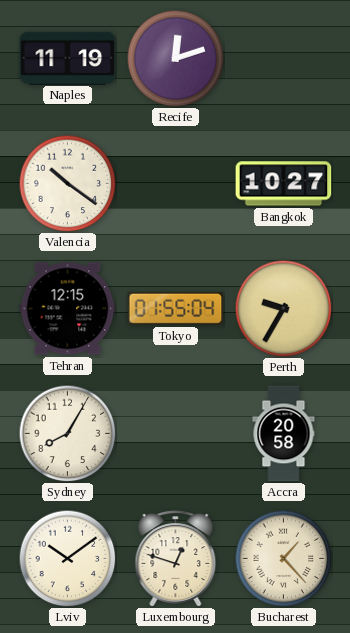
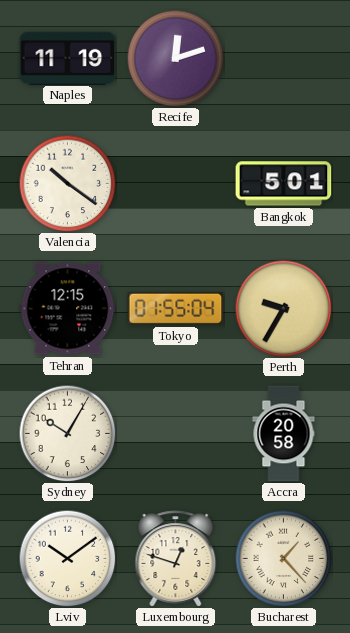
Bangkok: 10:27 -> 5:01
Sydney: 8:05 -> 10:05
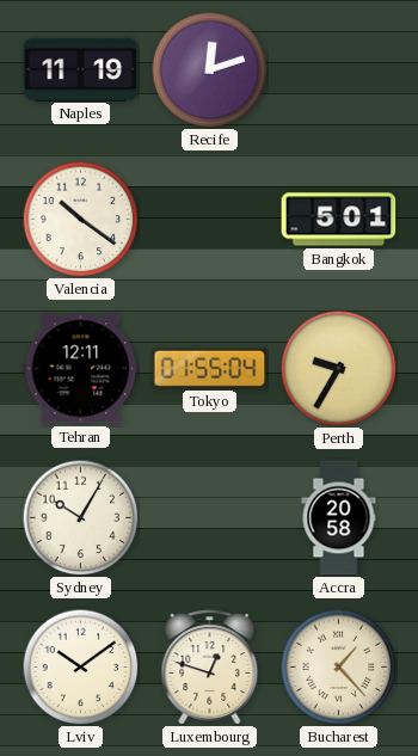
Tehran: 12:15 -> 12:11
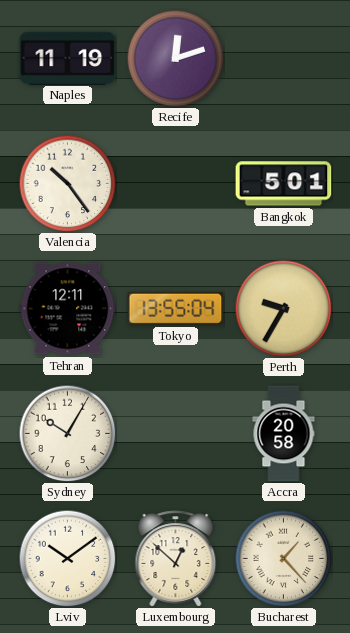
Valencia: 10:21 -> 10:24
Tokyo: 01:55 -> 13:55
Luxembourg: 12:48 -> 12:52
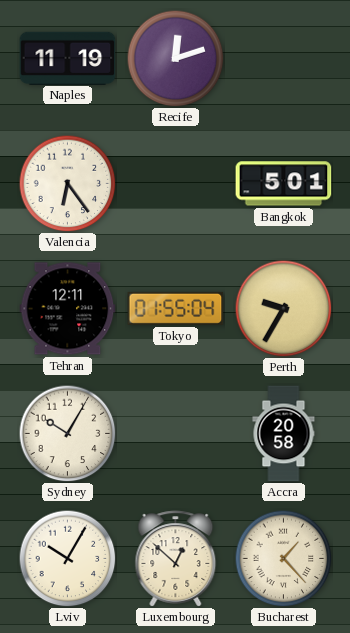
Valencia: 10:24 -> 6:24
Tokyo: 13:55 -> 01:55
Lviv: 10:09 -> 10:05
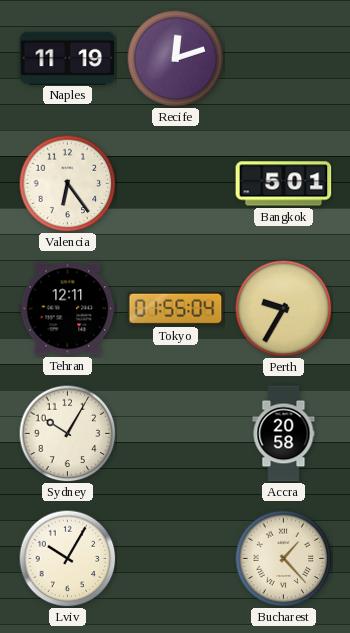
Luxembourg: 12:52 -> none
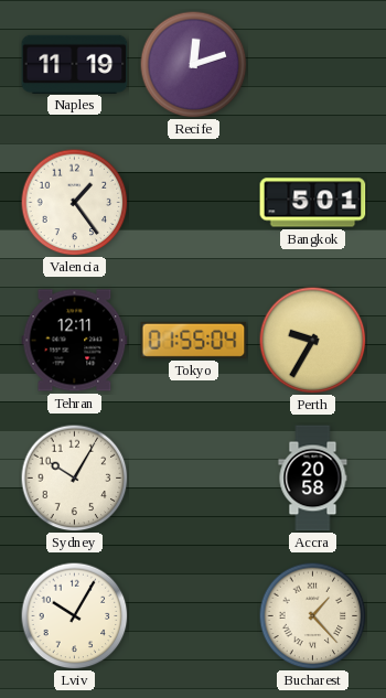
Valencia: 6:24 -> 1:24
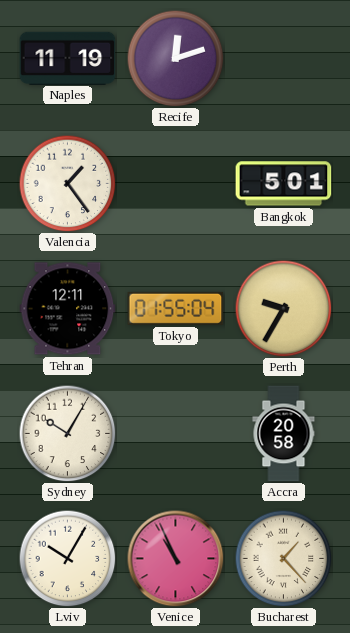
Venice: none -> 10:56
